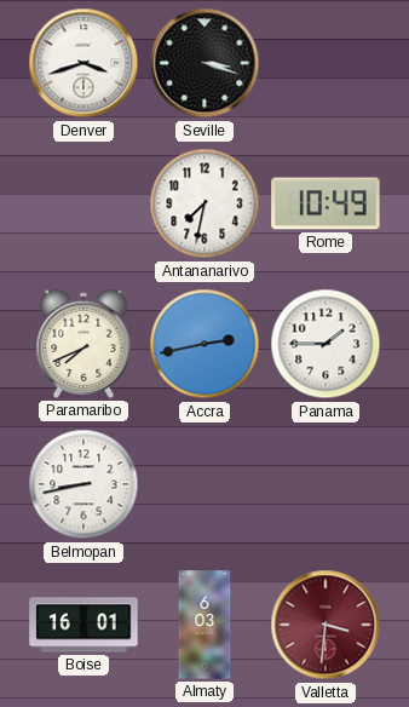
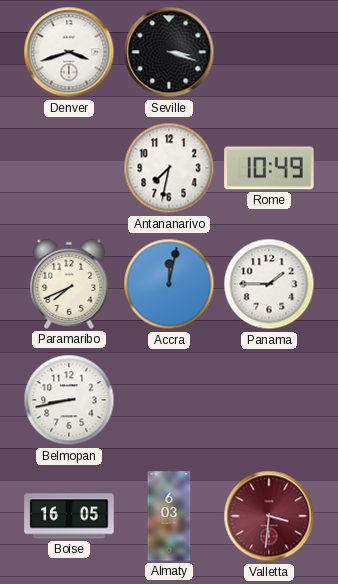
Accra: 2:43 -> 12:02
Boise: 16:01 -> 16:05
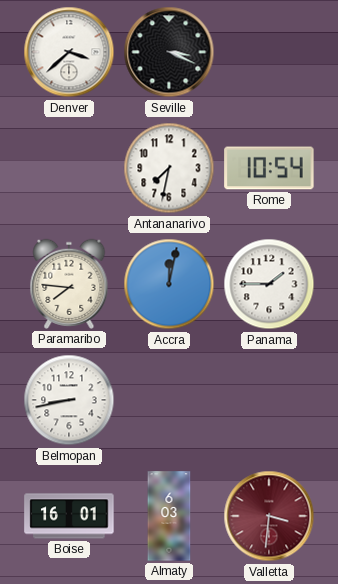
Denver: 3:42 -> 3:38
Seville: 3:18 -> 3:19
Rome: 10:49 -> 10:54
Paramaribo: 7:41 -> 7:46
Boise: 16:05 -> 16:01
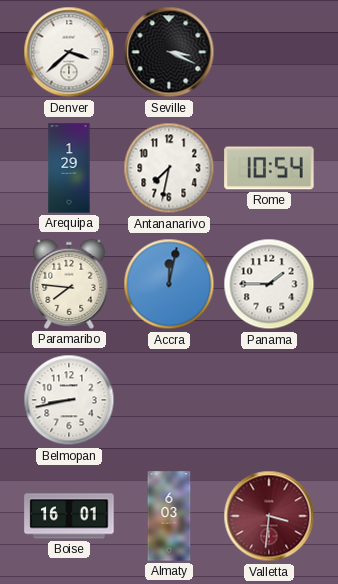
Arequipa: none -> 1:29
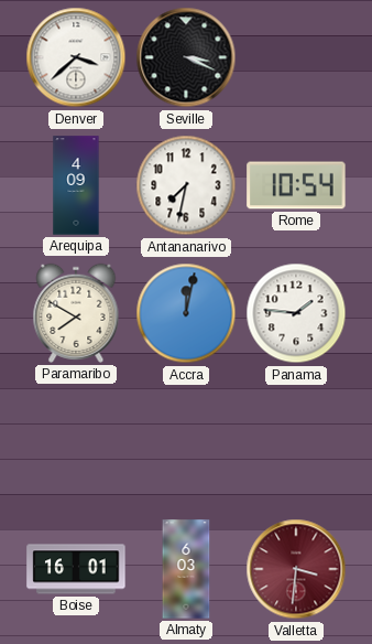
Arequipa: 1:29 -> 4:09
Paramaribo: 7:46 -> 7:50
Panama: 1:45 -> 1:46
Belmopan: 8:43 -> none
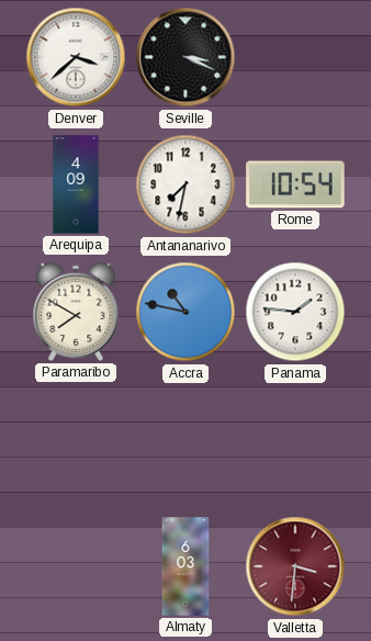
Accra: 12:02 -> 10:47
Boise: 16:01 -> none
